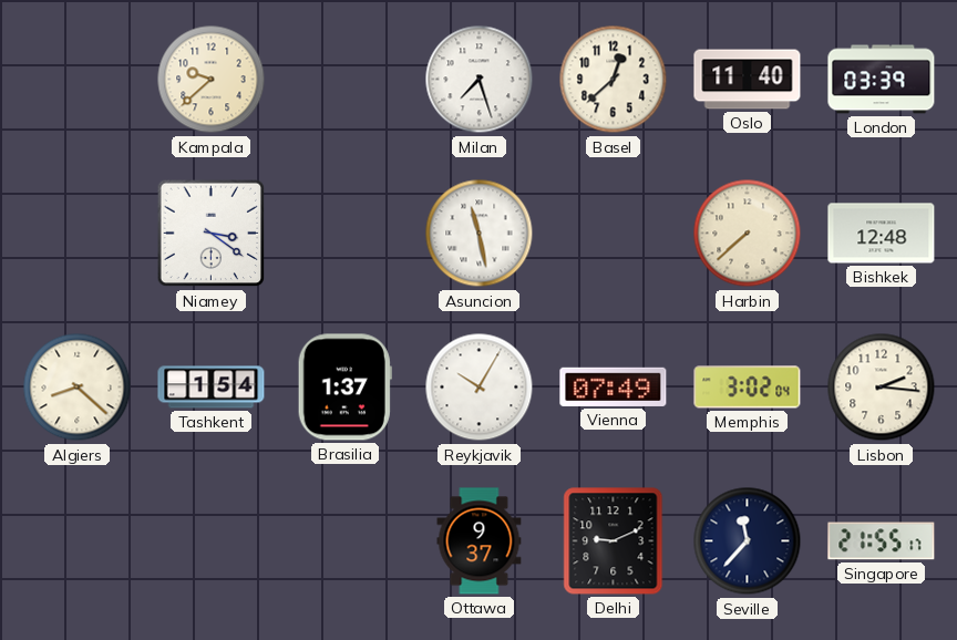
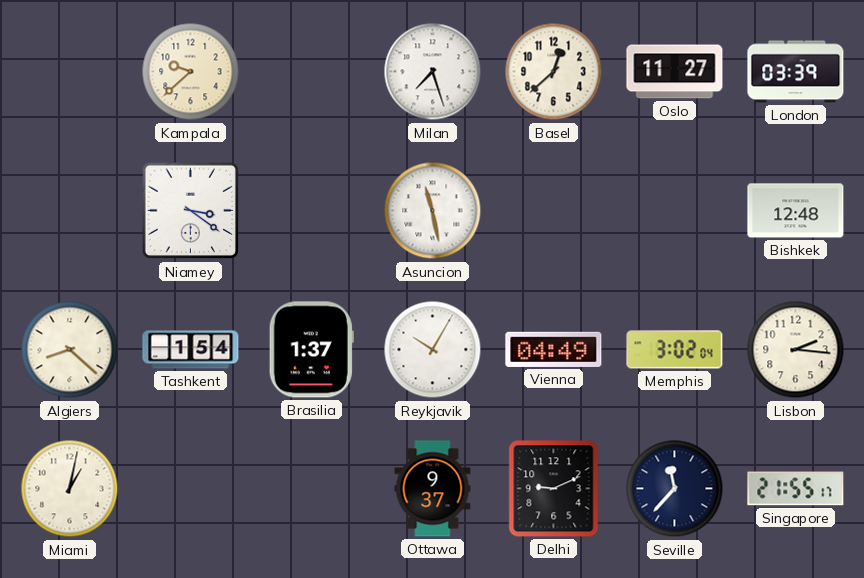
Oslo: 11:40 -> 11:27
Harbin: 7:38 -> none
Vienna: 07:49 -> 04:49
Miami: none -> 1:02
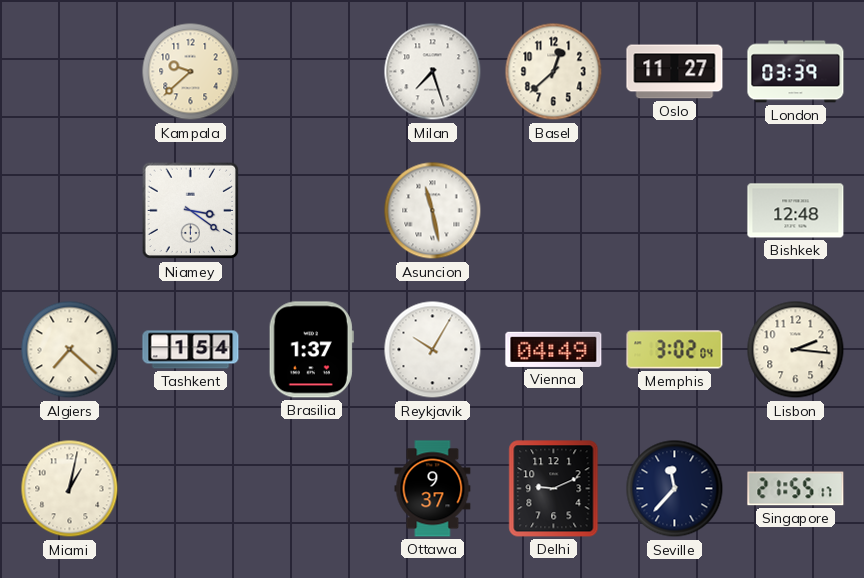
Algiers: 8:22 -> 7:22
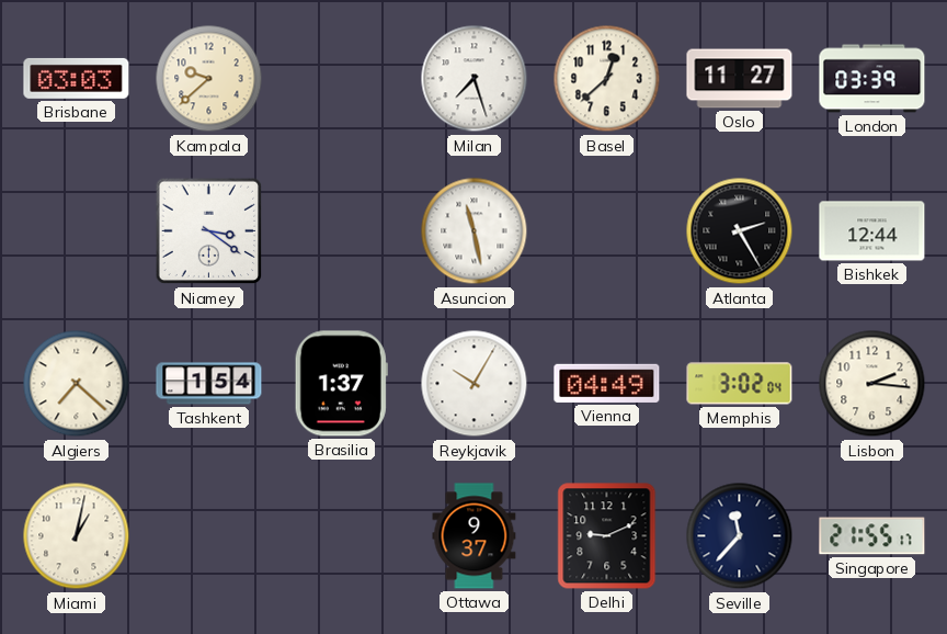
Brisbane: none -> 03:03
Atlanta: none -> 2:25
Bishkek: 12:48 -> 12:44
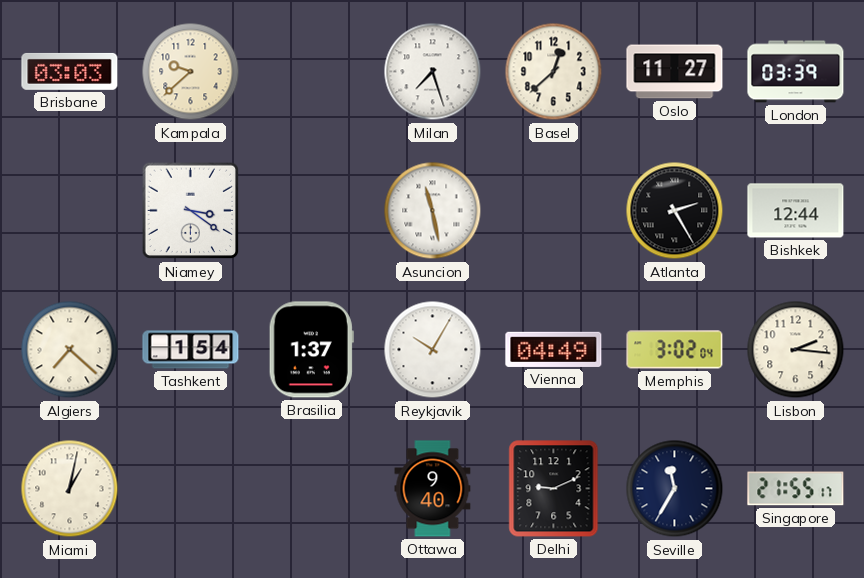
Ottawa: 9:37 -> 9:40
Seville: 11:37 -> 11:35
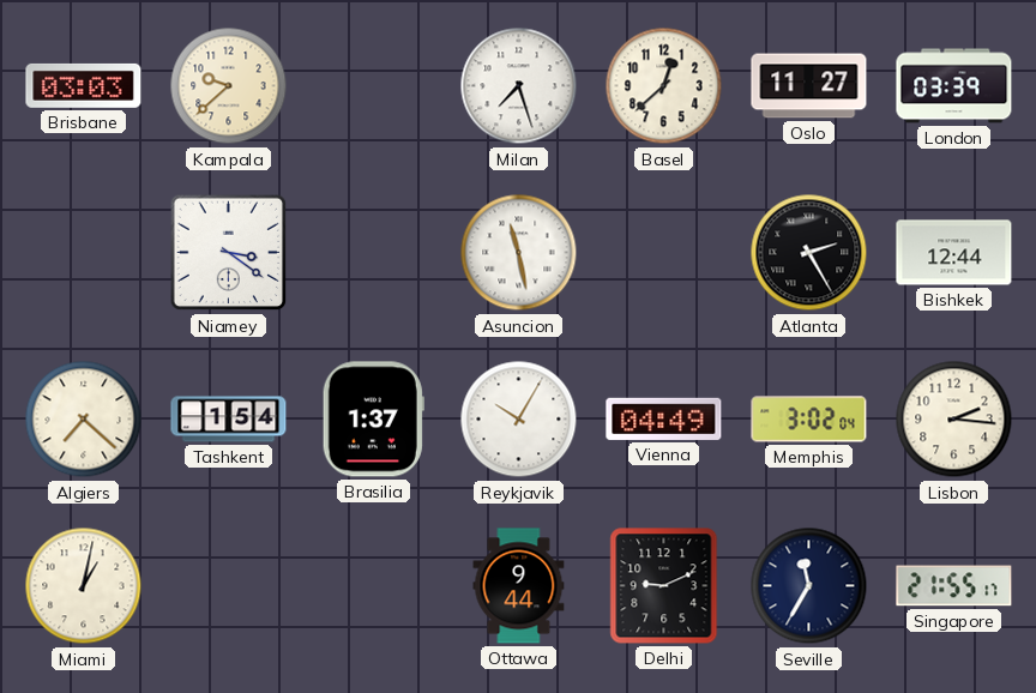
Ottawa: 9:40 -> 9:44
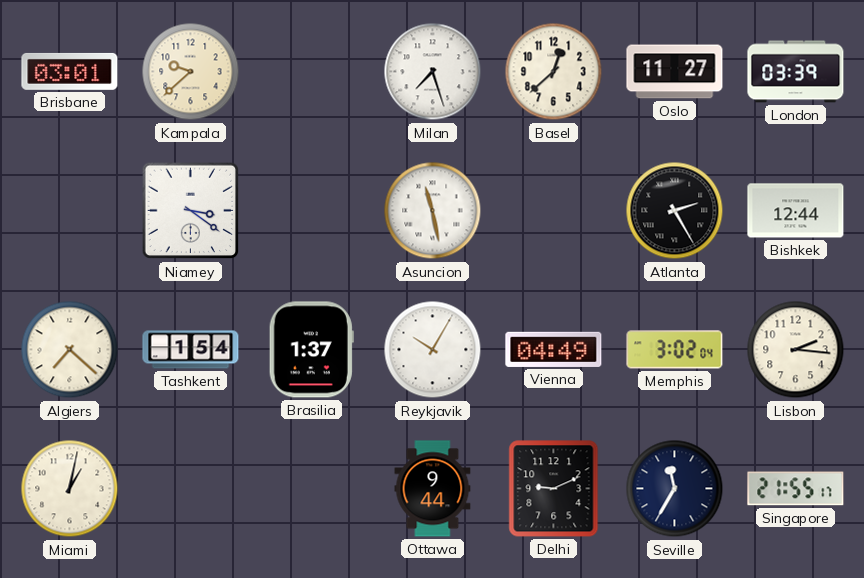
Brisbane: 03:03 -> 03:01
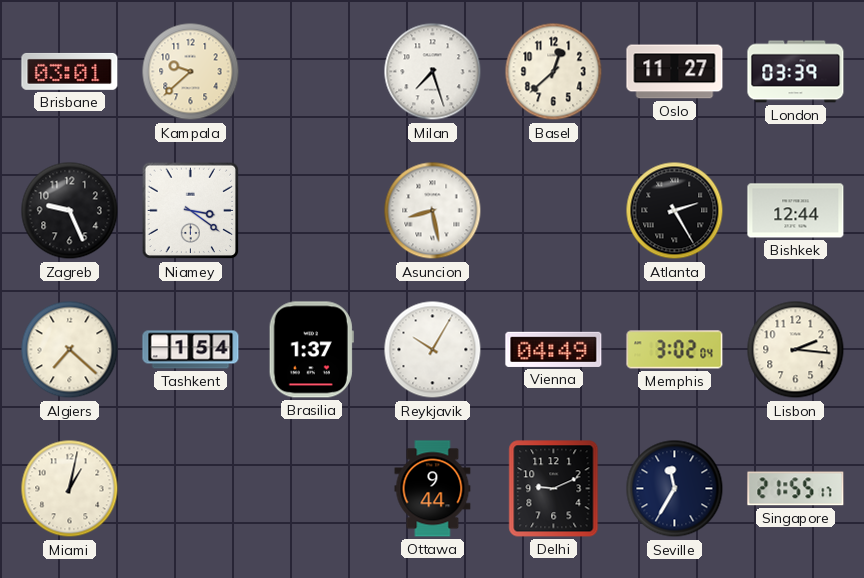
Zagreb: none -> 9:26
Asuncion: 11:28 -> 8:28
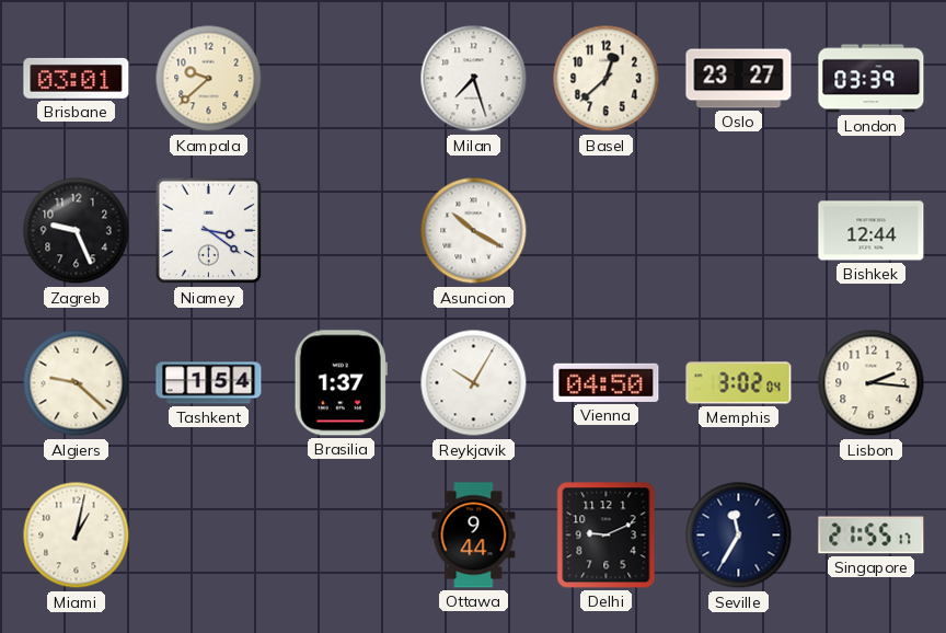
Oslo: 11:27 -> 23:27
Asuncion: 8:28 -> 10:20
Atlanta: 2:25 -> none
Algiers: 7:22 -> 9:22
Vienna: 04:49 -> 04:50
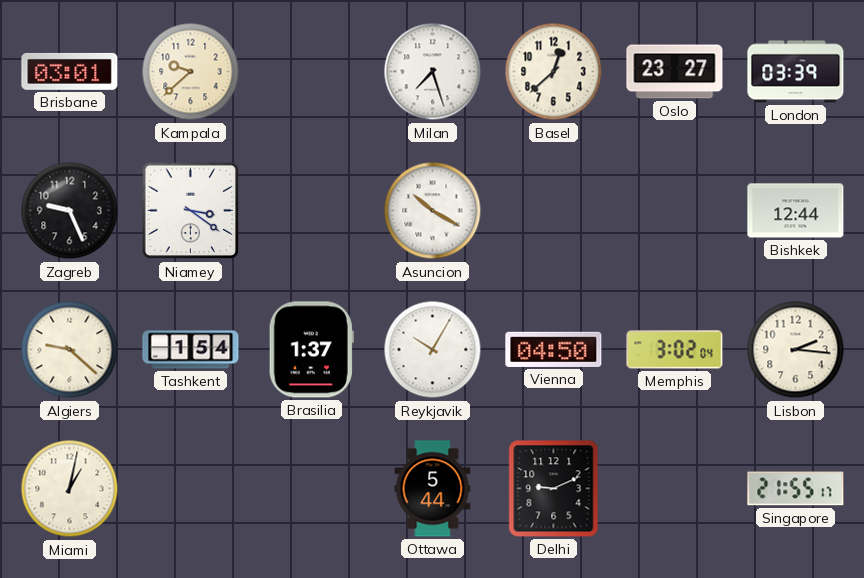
Ottawa: 9:44 -> 5:44
Seville: 11:35 -> none
